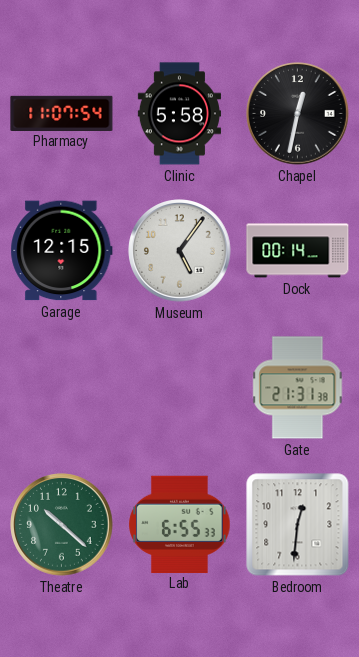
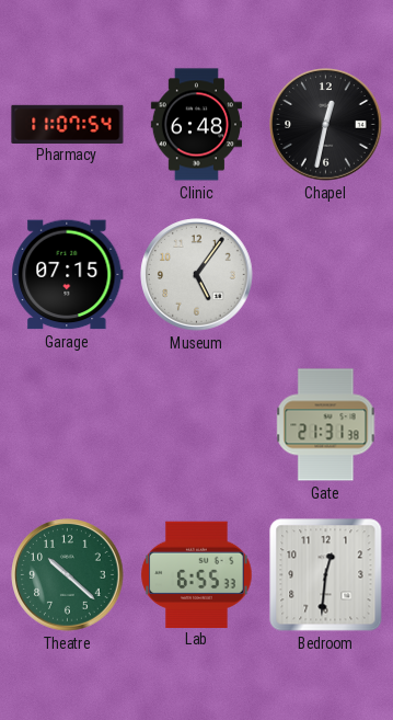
Clinic: 5:58 -> 6:48
Garage: 12:15 -> 07:15
Dock: 00:14 -> none
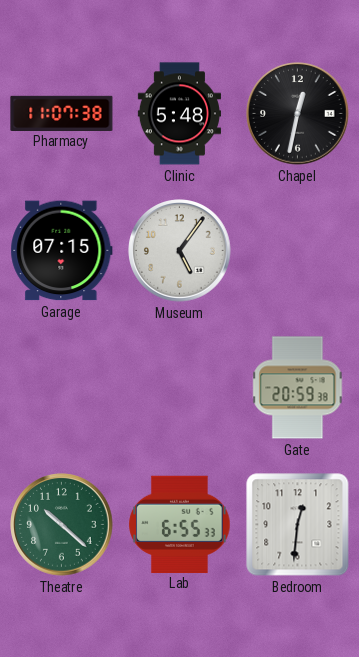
Pharmacy: 11:07:54 -> 11:07:38
Clinic: 6:48 -> 5:48
Gate: 21:31 -> 20:59
